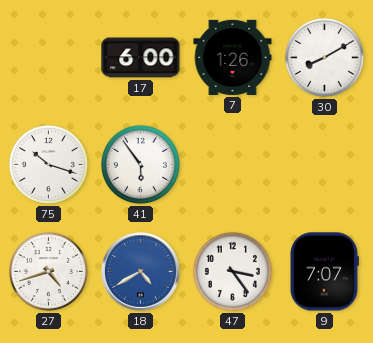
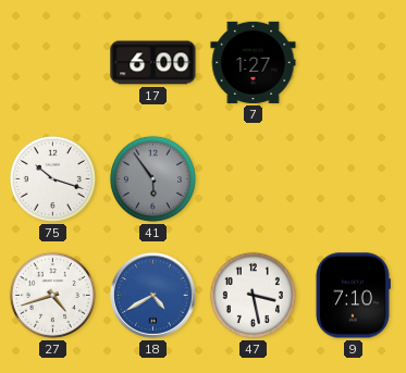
7: 1:26 -> 1:27
30: 8:10 -> none
41 dial: white -> grey
47: 3:24 -> 3:28
9: 7:07 -> 7:10
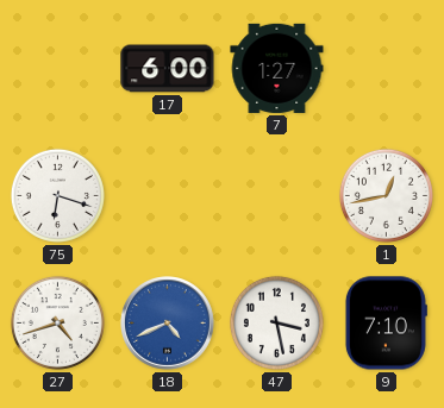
75: 10:18 -> 6:18
41: 5:54 -> none
1: none -> 12:43
18: 4:40 -> 4:41
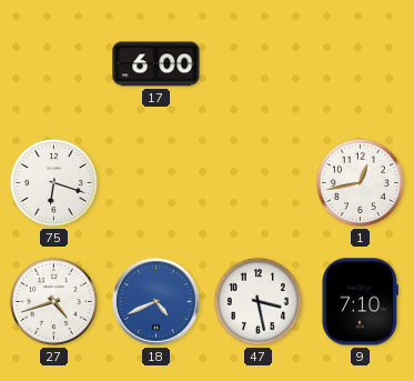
7: 1:27 -> none
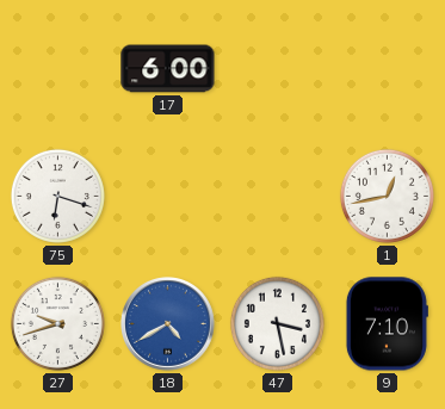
27: 4:42 -> 9:42
18: 4:41 -> 4:40
